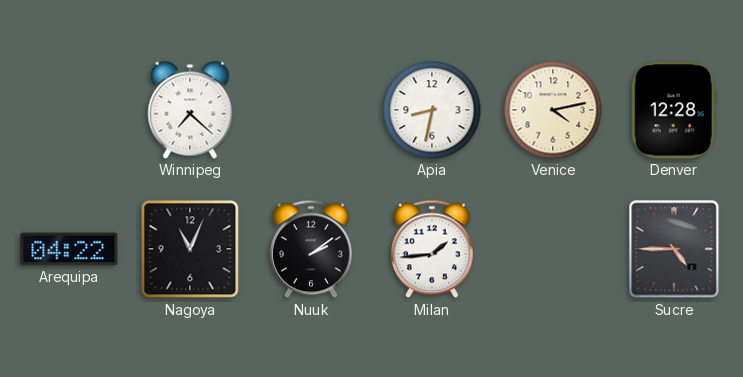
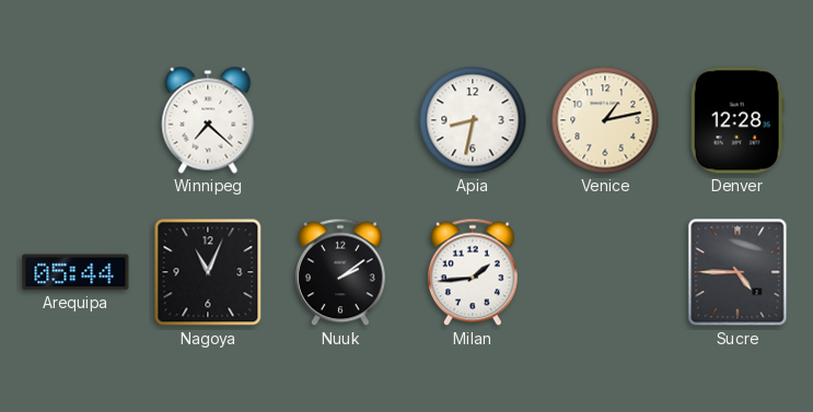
Venice: 4:13 -> 1:13
Arequipa: 04:22 -> 05:44
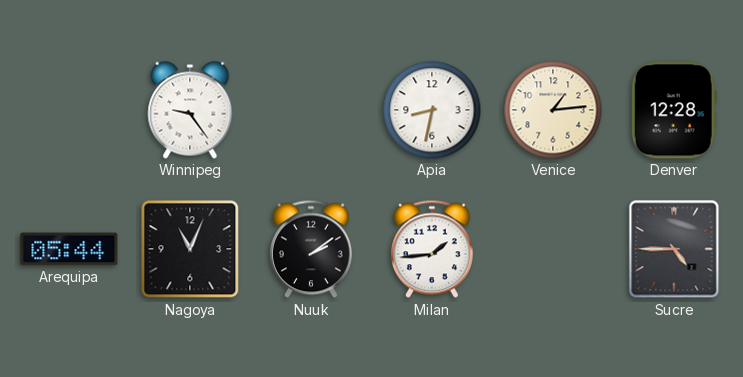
Winnipeg: 7:22 -> 9:24
Venice: 1:13 -> 1:14
